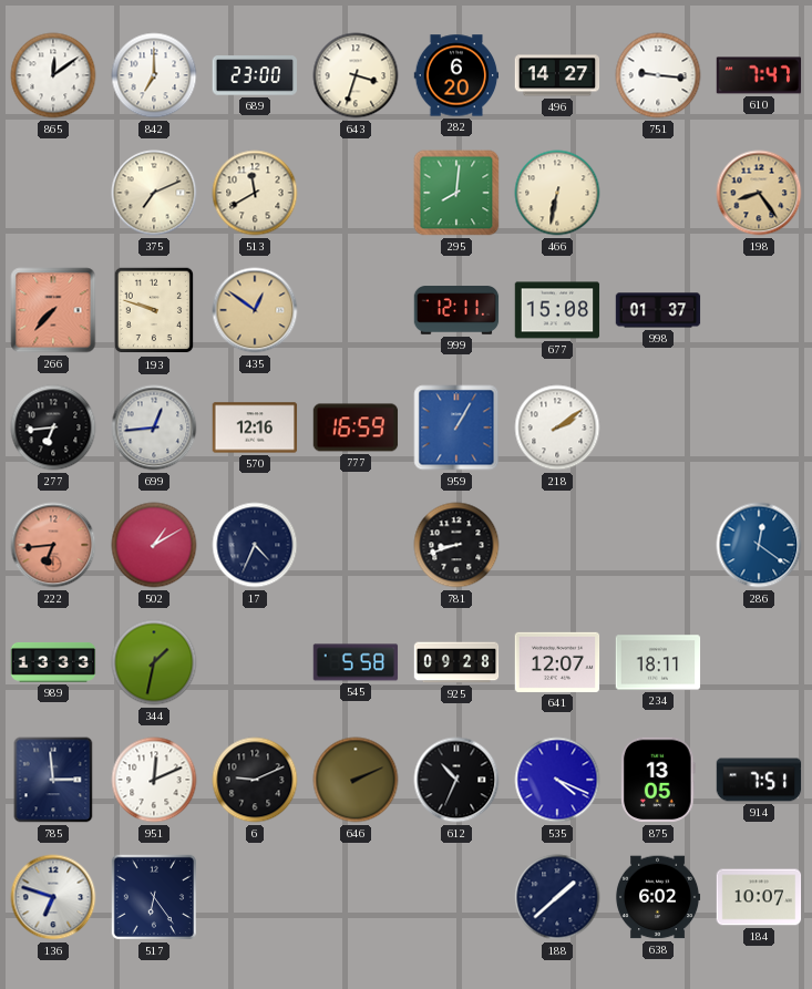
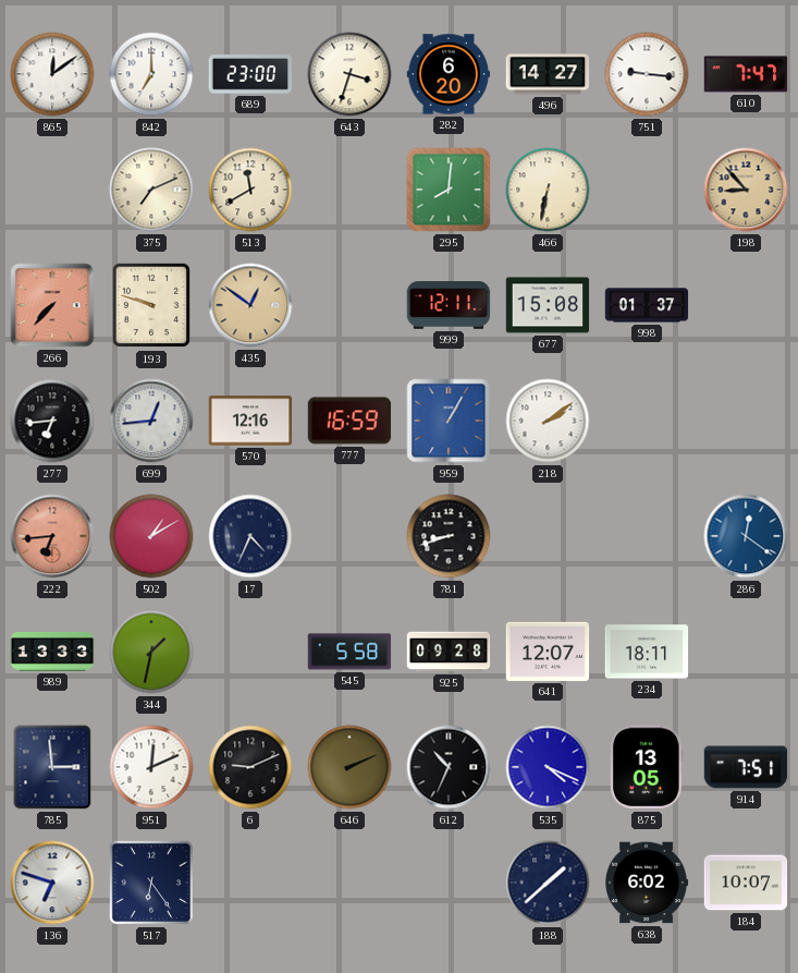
198: 8:24 -> 8:53
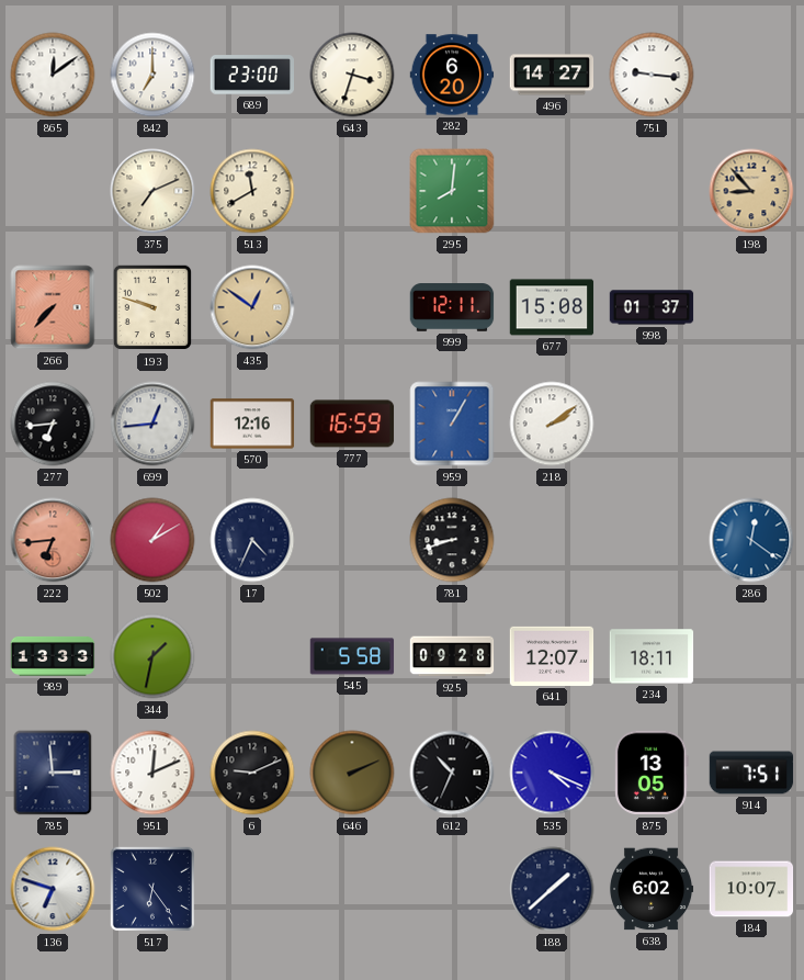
610: 7:47 -> none
466: 6:32 -> none
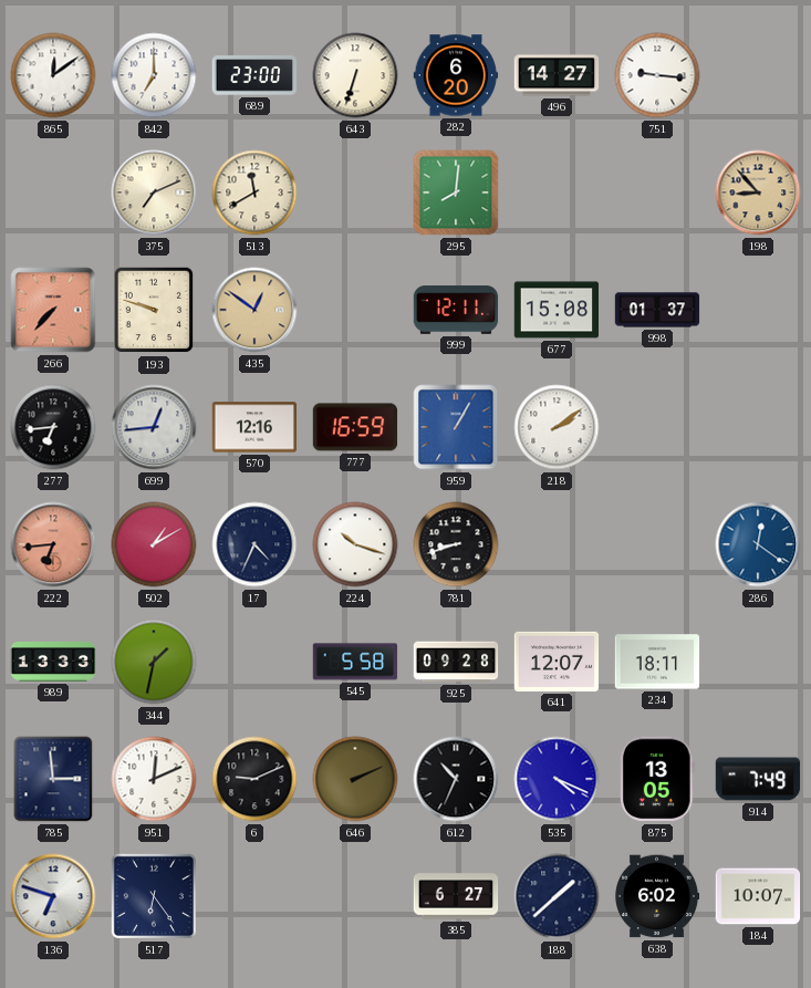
643: 3:33 -> 6:33
224: none -> 10:18
914: 7:51 -> 7:49
385: none -> 6:27
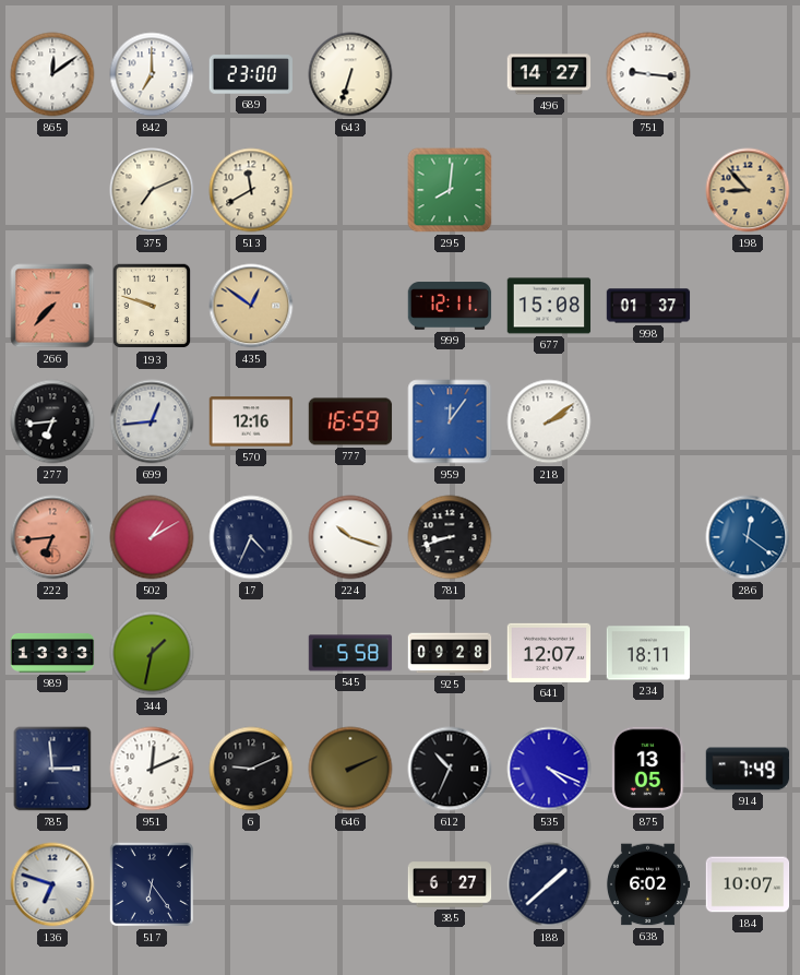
282: 6:20 -> none
959: 1:05 -> 12:06
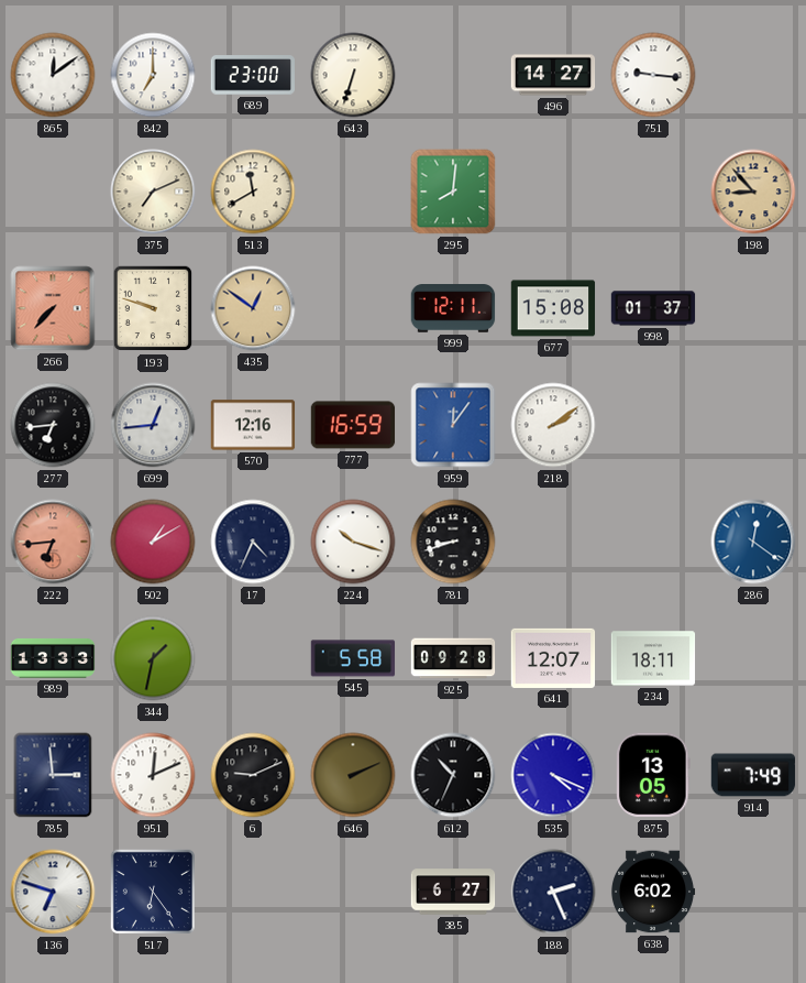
188: 1:38 -> 2:26
184: 10:07 -> none
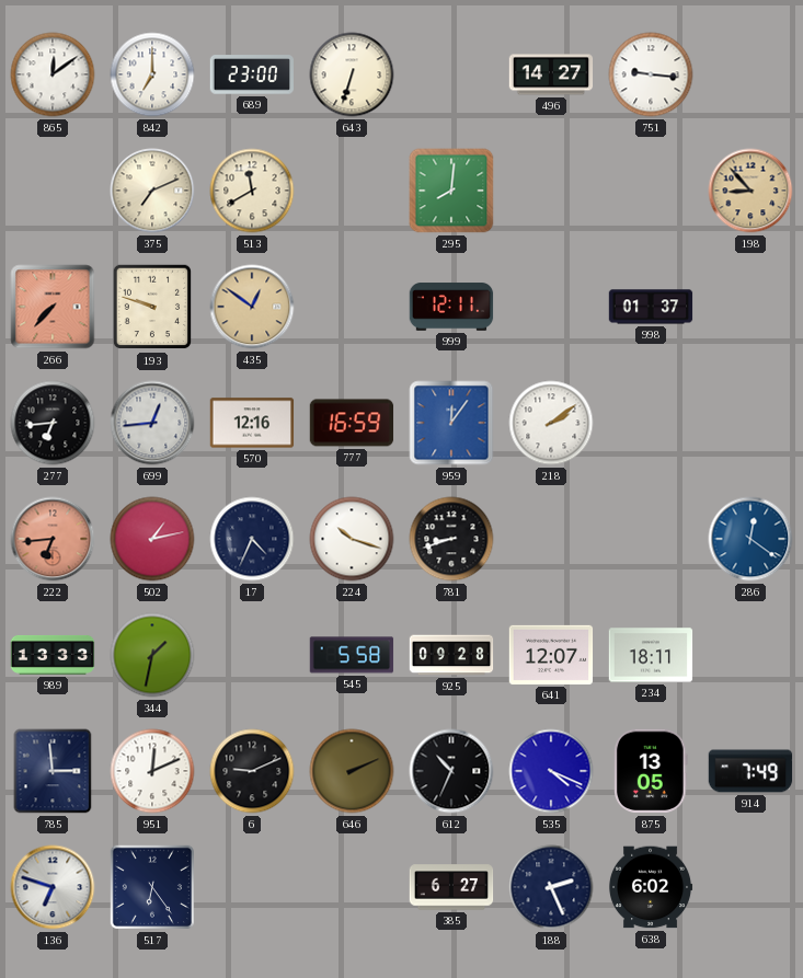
677: 15:08 -> none
502: 1:10 -> 1:13
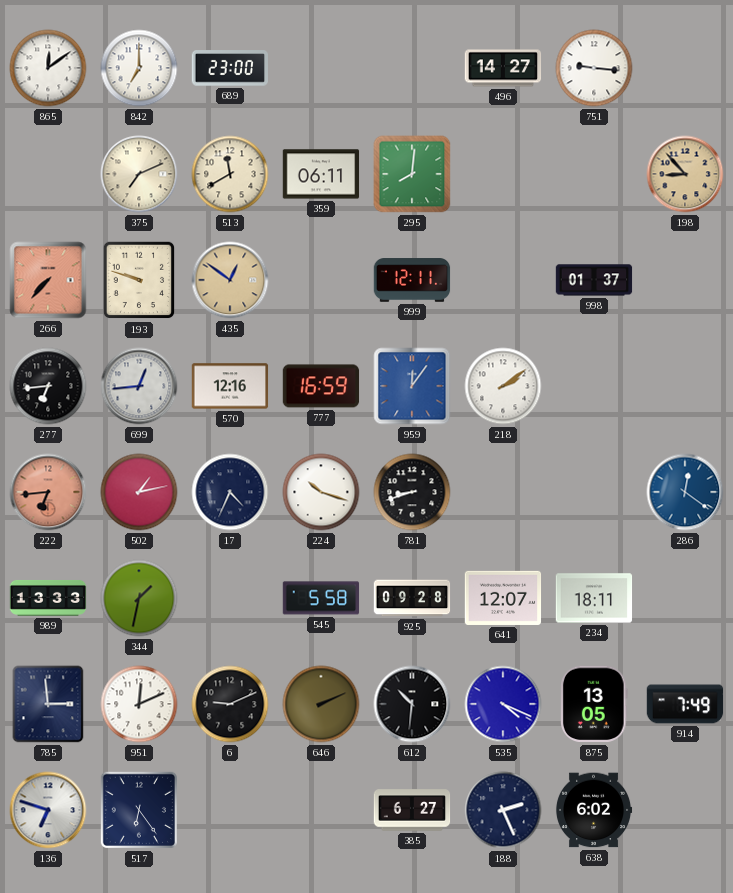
643: 6:33 -> none
359: none -> 06:11
612: 10:34 -> 10:31
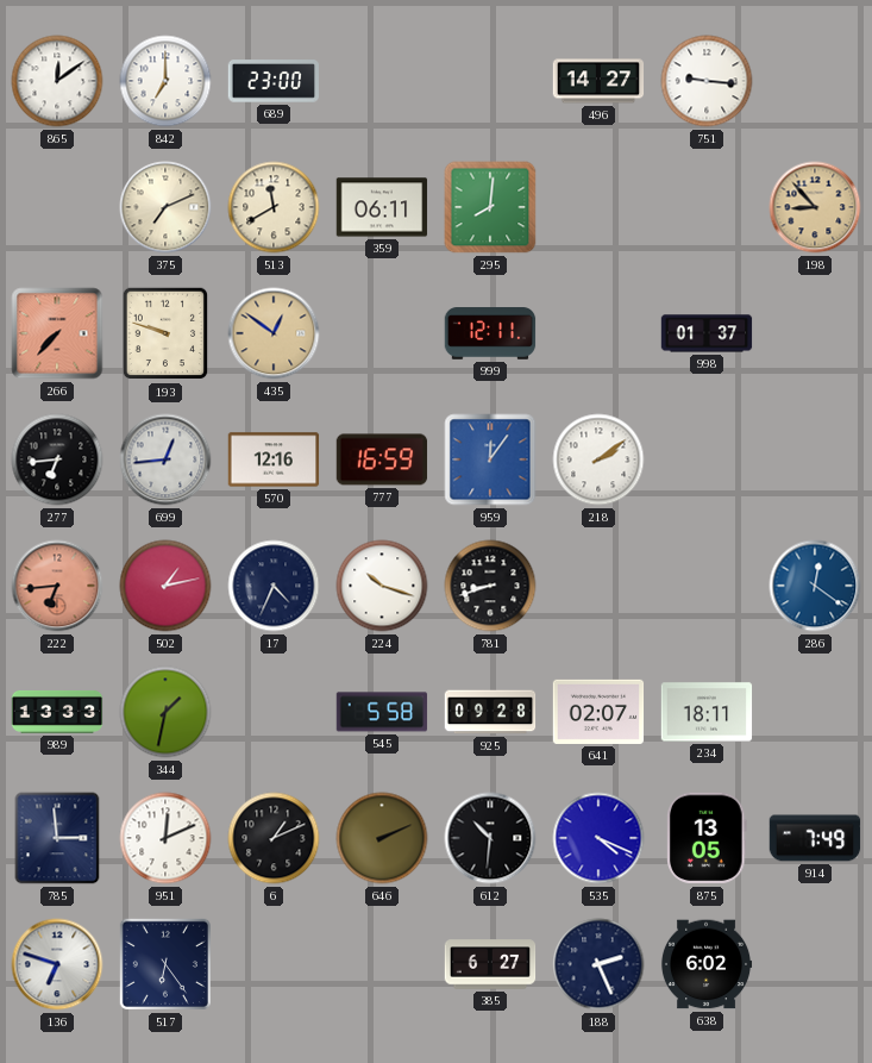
641: 12:07 -> 02:07
6: 9:11 -> 1:11
